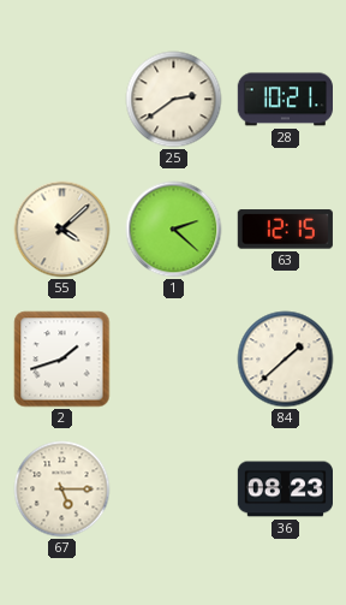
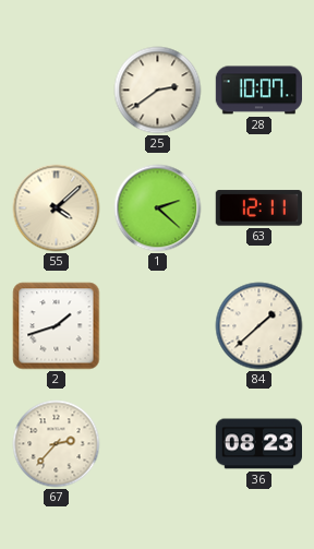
28: 10:21 -> 10:07
63: 12:15 -> 12:11
67: 5:15 -> 2:37
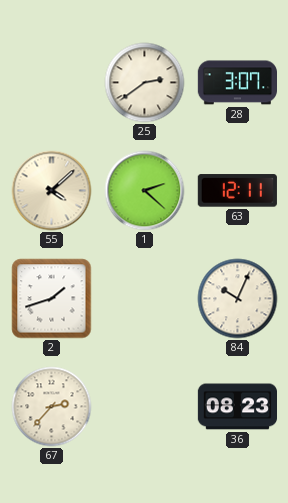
28: 10:07 -> 3:07
84: 1:38 -> 10:04
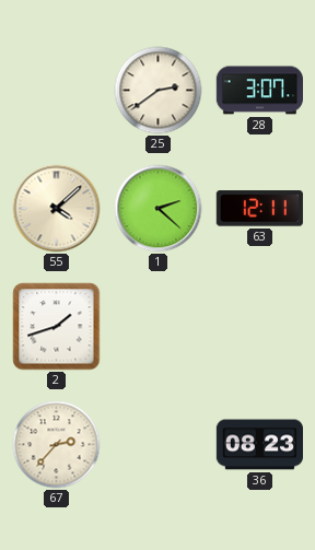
84: 10:04 -> none
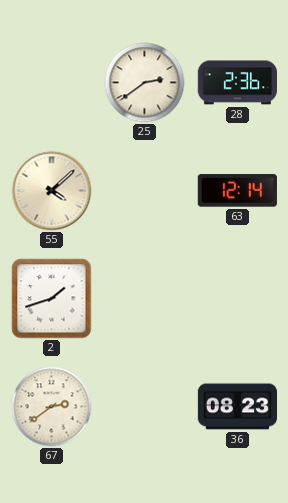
28: 3:07 -> 2:36
1: 2:22 -> none
63: 12:11 -> 12:14
67: 2:37 -> 2:39
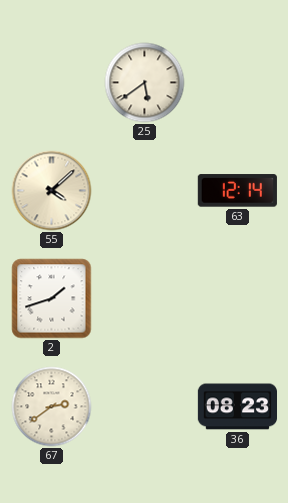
25: 2:39 -> 5:39
28: 2:36 -> none
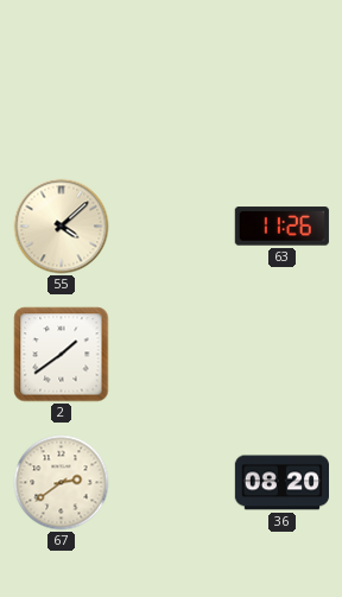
25: 5:39 -> none
63: 12:14 -> 11:26
2: 1:42 -> 1:39
36: 08:23 -> 08:20
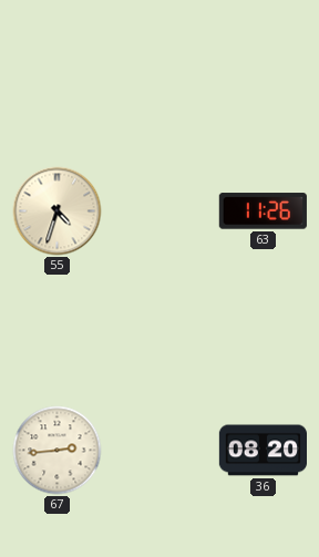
55: 4:08 -> 4:33
2: 1:39 -> none
67: 2:39 -> 2:44
